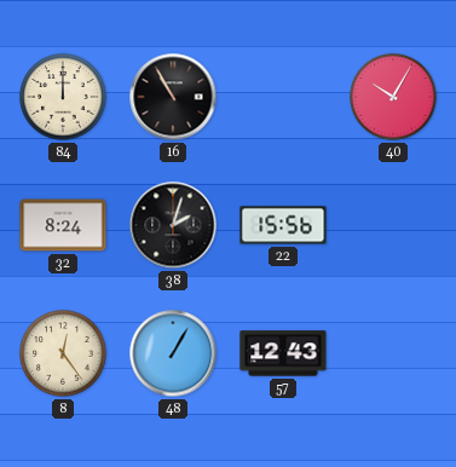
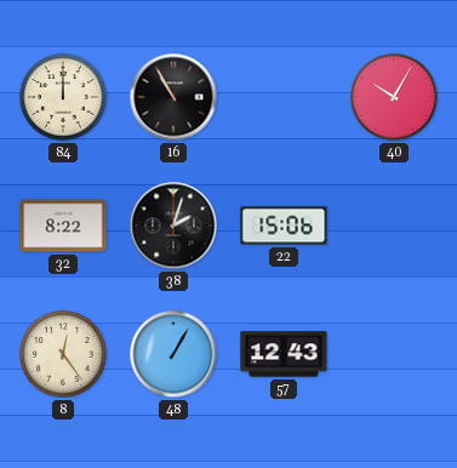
32: 8:24 -> 8:22
22: 15:56 -> 15:06
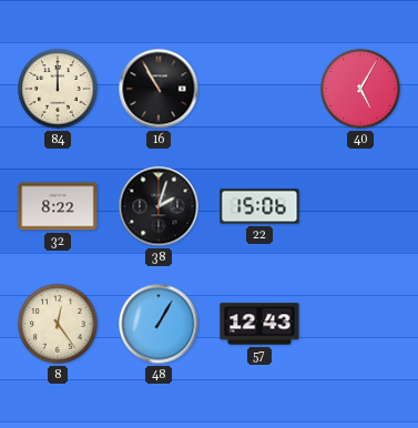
40: 10:05 -> 5:05
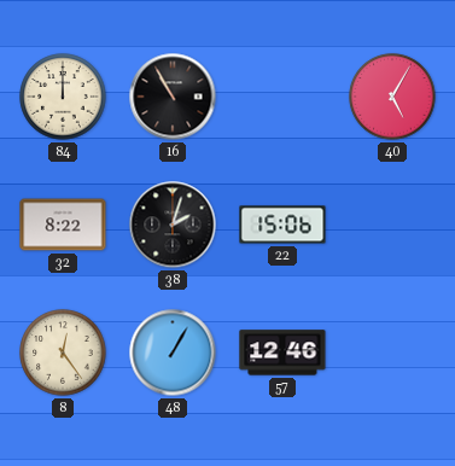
57: 12:43 -> 12:46
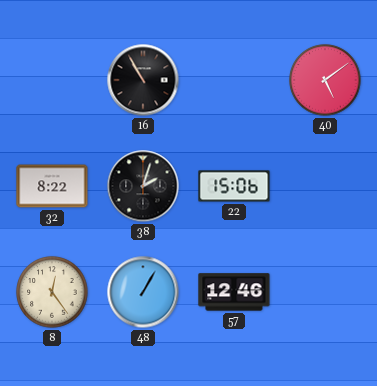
84: 12:00 -> none
40: 5:05 -> 5:09
